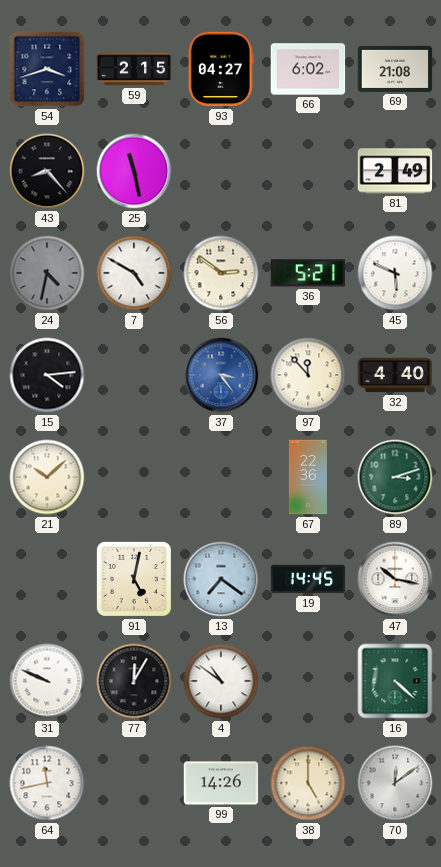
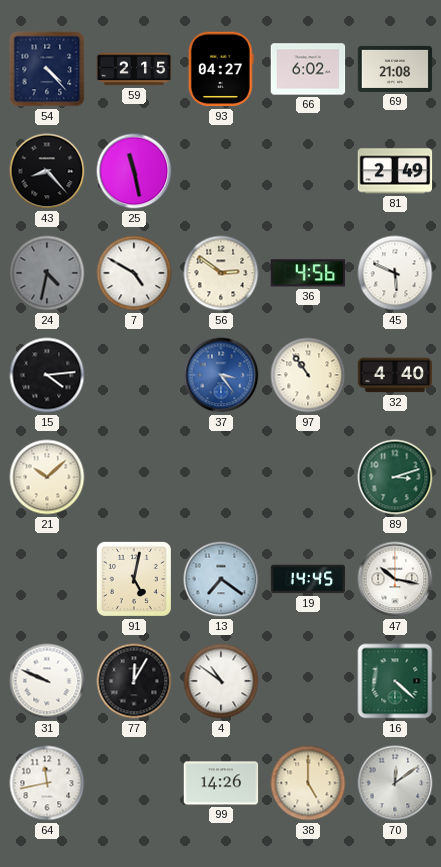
54: 3:42 -> 4:23
36: 5:21 -> 4:56
97: 11:53 -> 10:54
67: 22:36 -> none
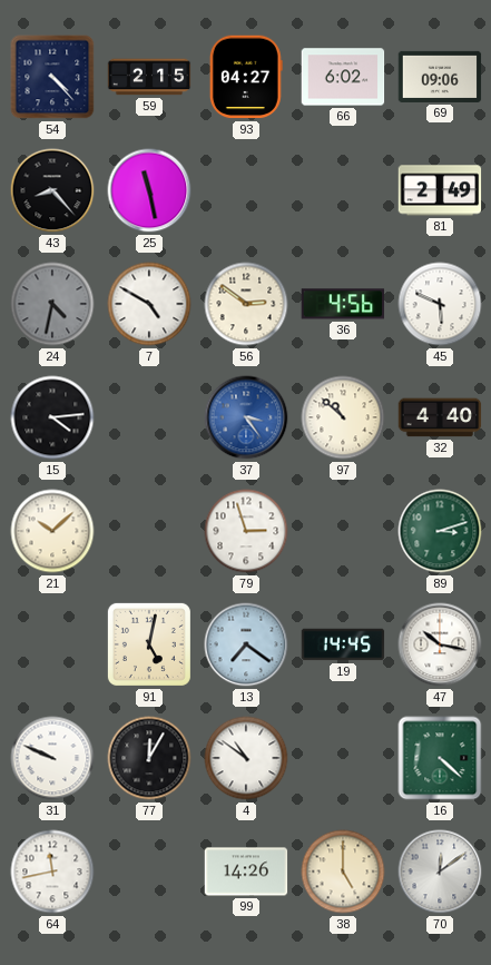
69: 21:08 -> 09:06
97: 10:54 -> 10:52
79: none -> 2:57
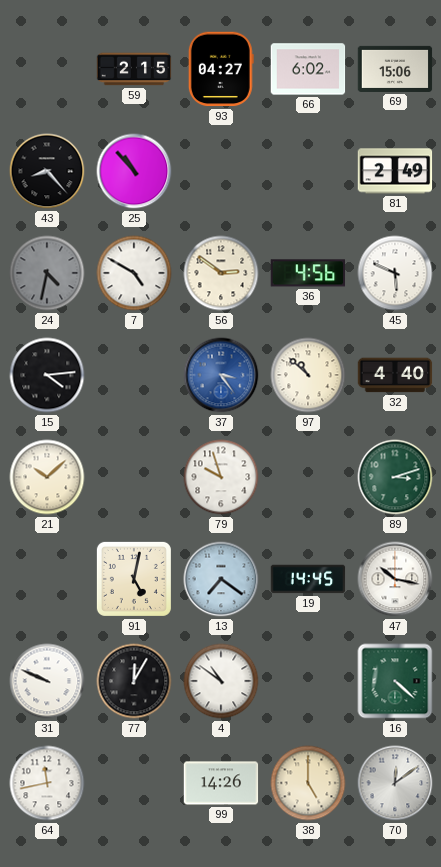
54: 4:23 -> none
69: 09:06 -> 15:06
25: 11:28 -> 10:53
79: 2:57 -> 9:57
